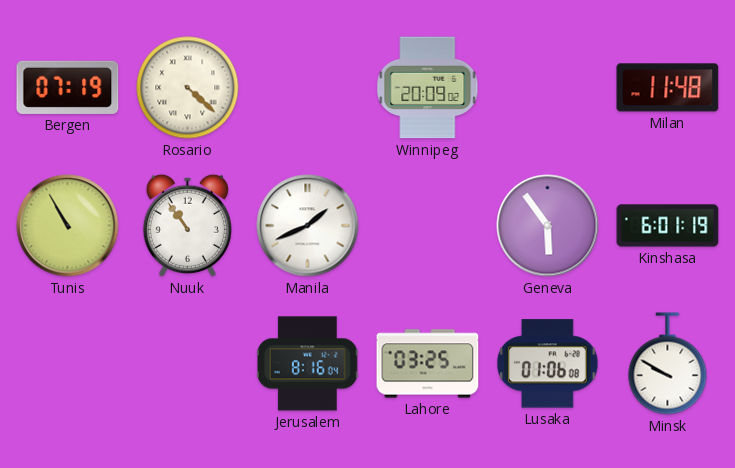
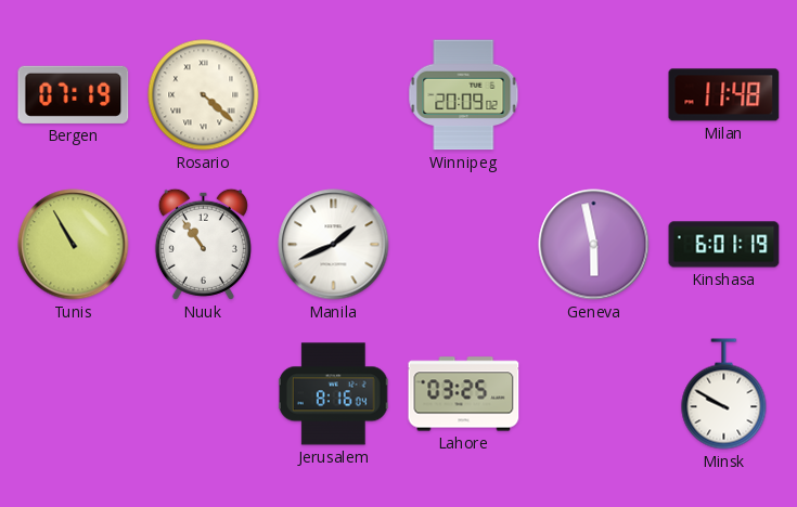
Geneva: 5:54 -> 5:58
Lusaka: 01:06 -> none
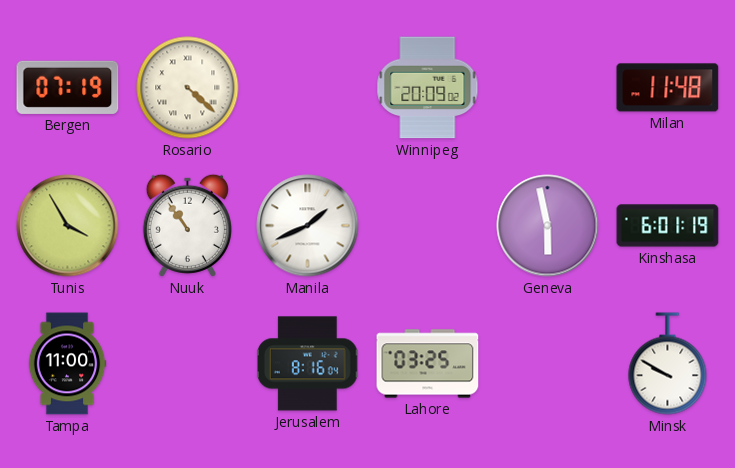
Tunis: 10:55 -> 3:55
Tampa: none -> 11:00
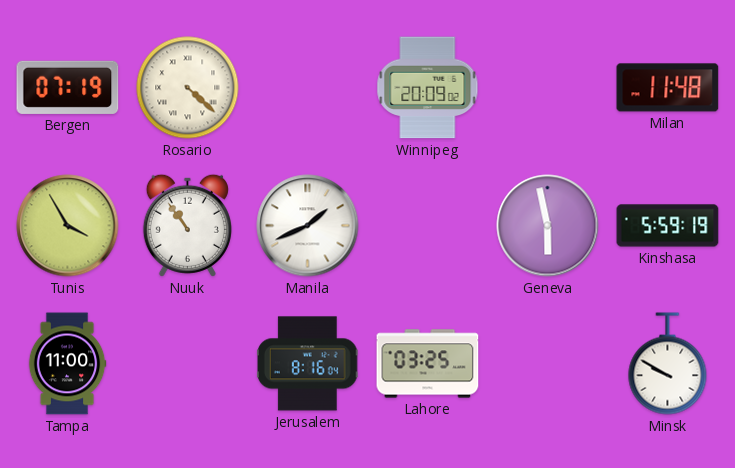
Kinshasa: 6:01 -> 5:59
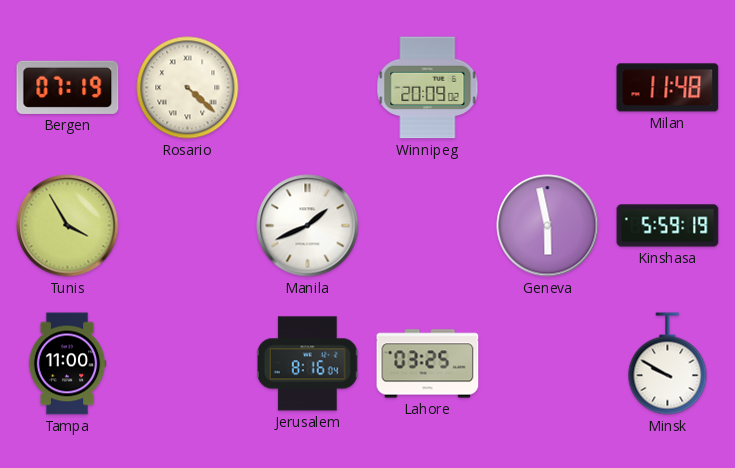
Nuuk: 10:54 -> none
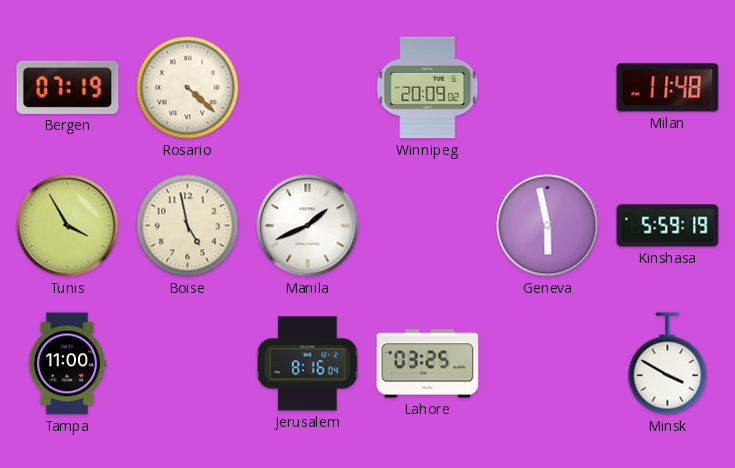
Boise: none -> 4:58
Minsk: 9:50 -> 3:50
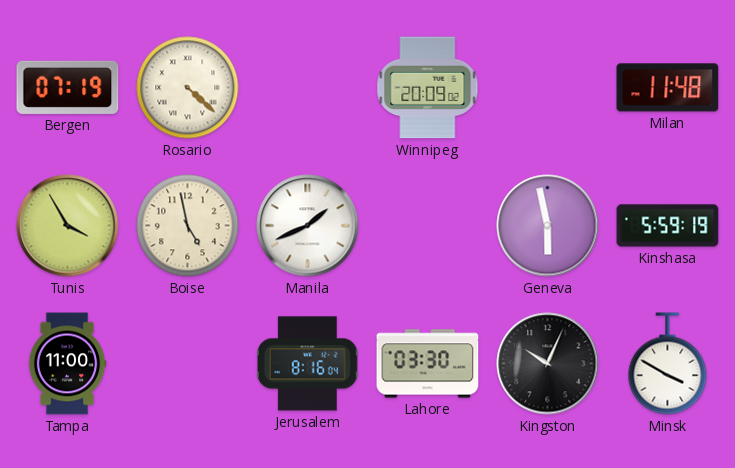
Lahore: 03:25 -> 03:30
Kingston: none -> 10:04
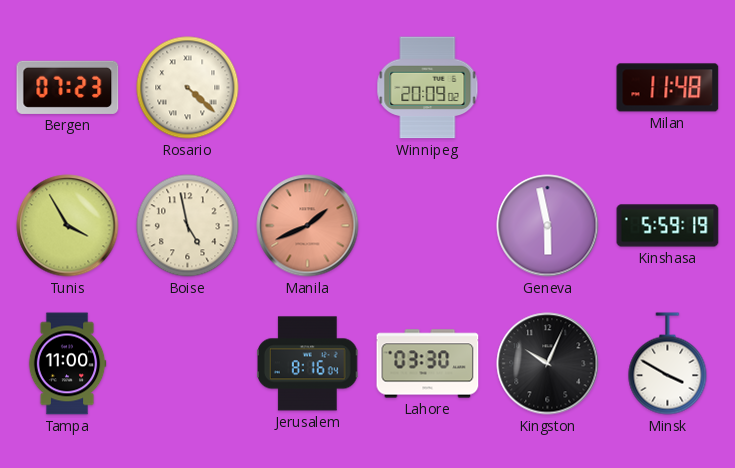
Bergen: 07:19 -> 07:23
Manila dial: white -> salmon
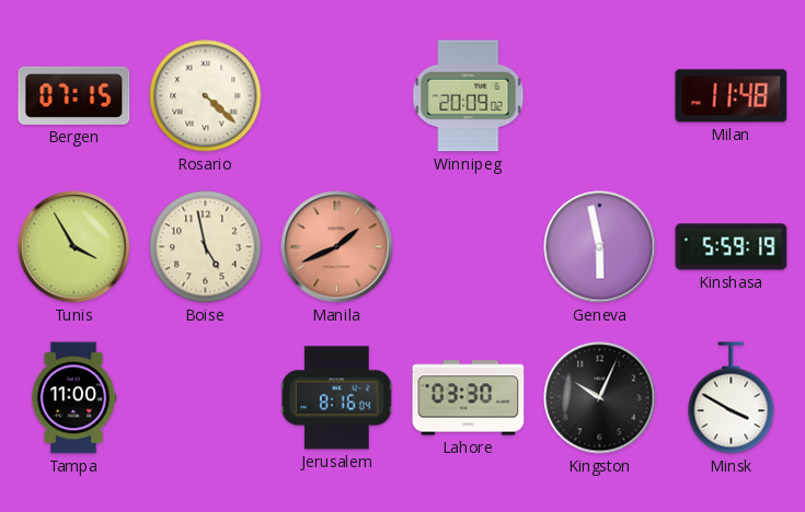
Bergen: 07:23 -> 07:15
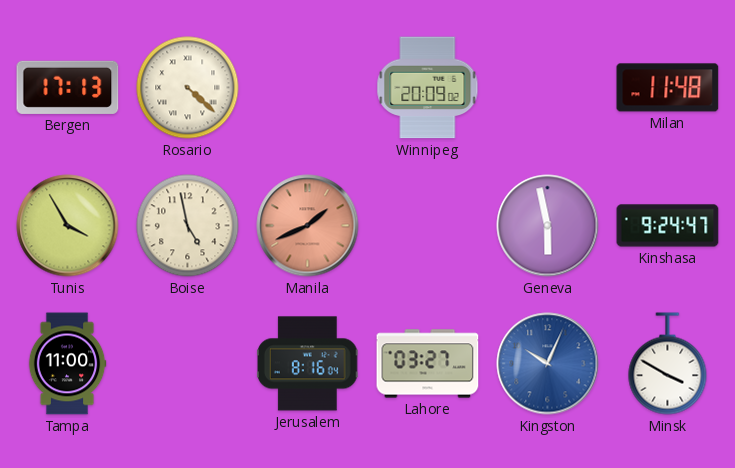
Bergen: 07:15 -> 17:13
Kinshasa: 5:59 -> 9:24
Lahore: 03:30 -> 03:27
Kingston dial: black -> blue
